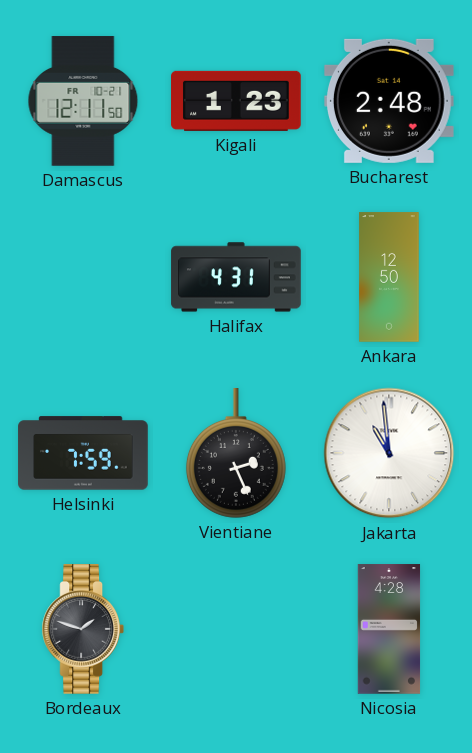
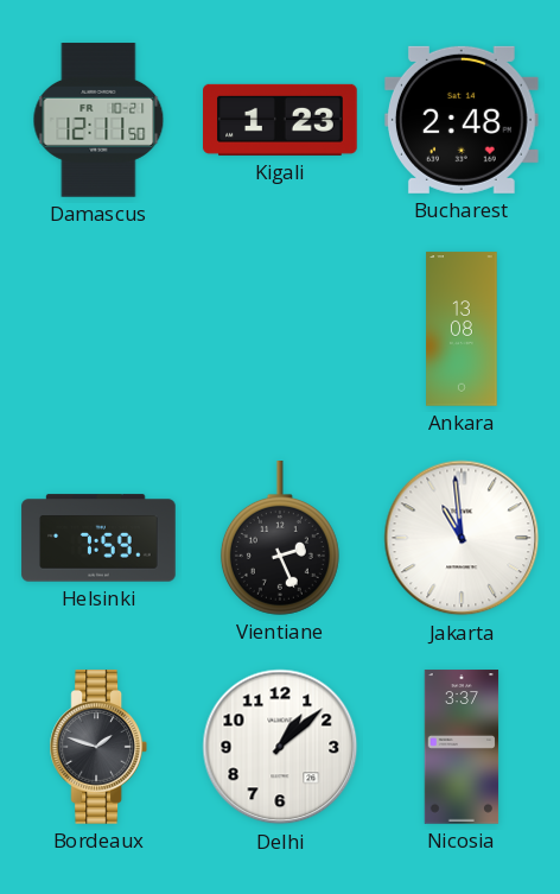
Halifax: 4:31 -> none
Ankara: 12:50 -> 13:08
Delhi: none -> 1:08
Nicosia: 4:28 -> 3:37
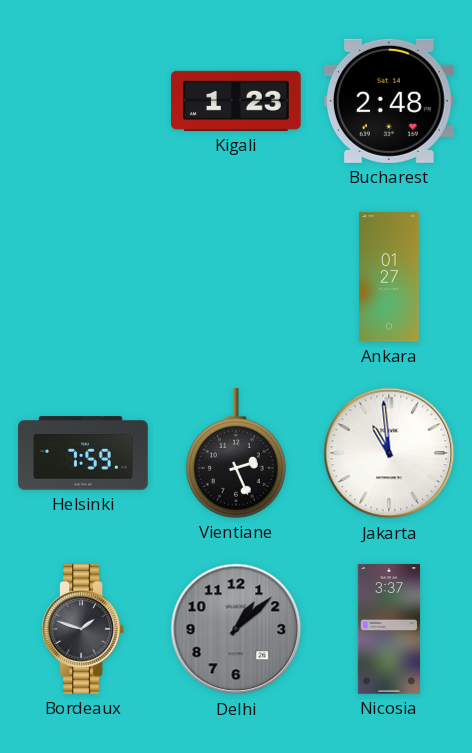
Damascus: 12:11 -> none
Ankara: 13:08 -> 01:27
Delhi dial: white -> grey
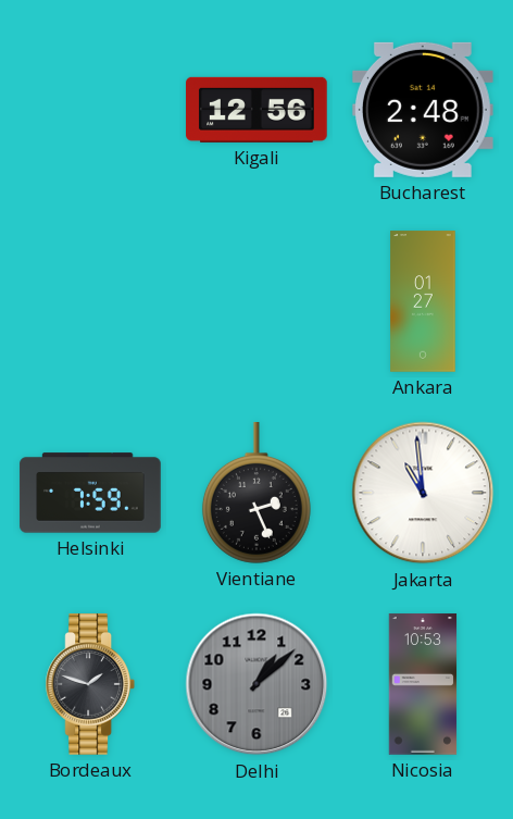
Kigali: 1:23 -> 12:56
Nicosia: 3:37 -> 10:53
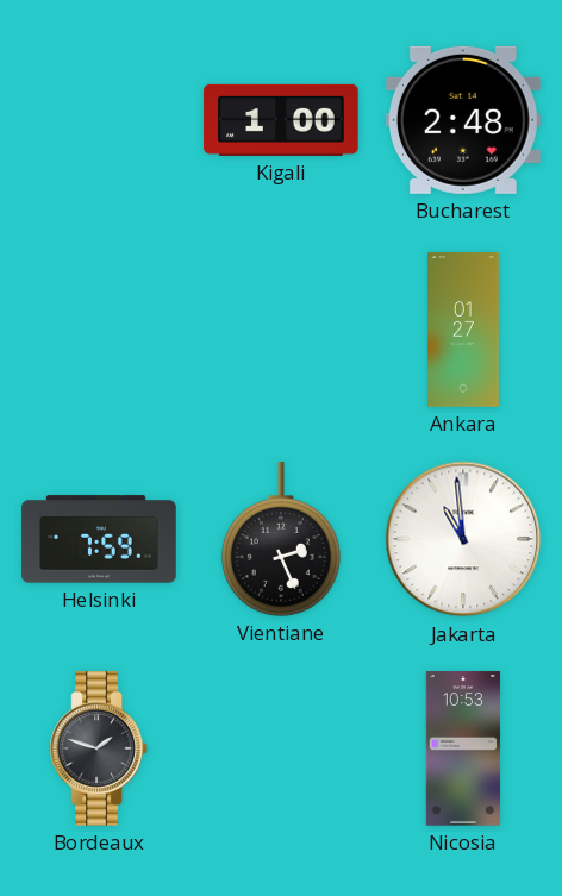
Kigali: 12:56 -> 1:00
Delhi: 1:08 -> none
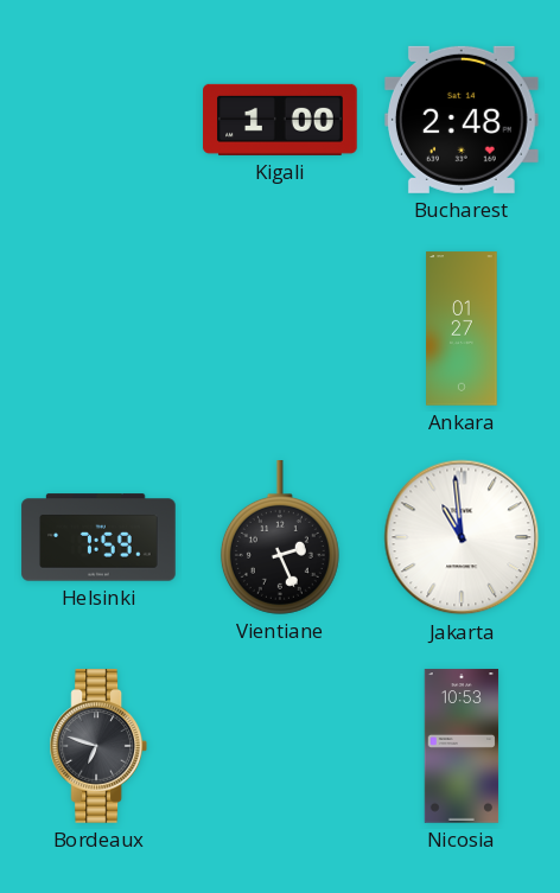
Bordeaux: 1:48 -> 6:48
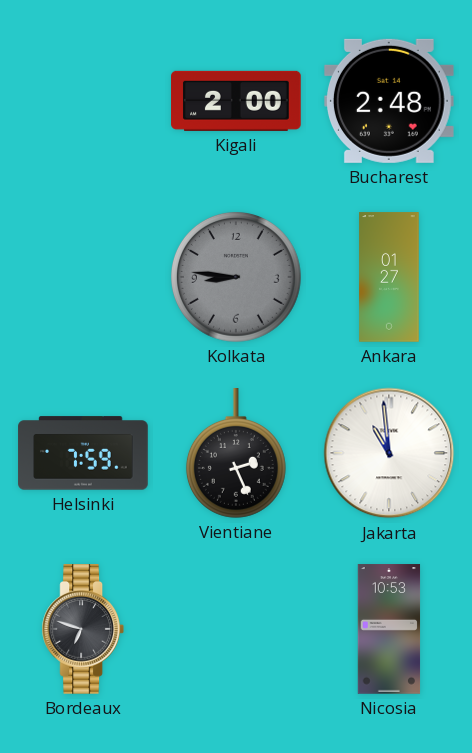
Kigali: 1:00 -> 2:00
Kolkata: none -> 8:46
